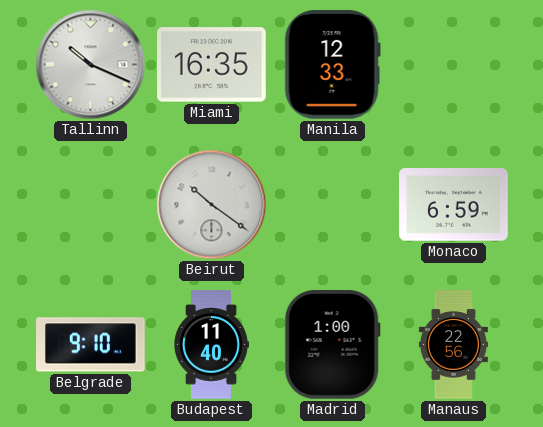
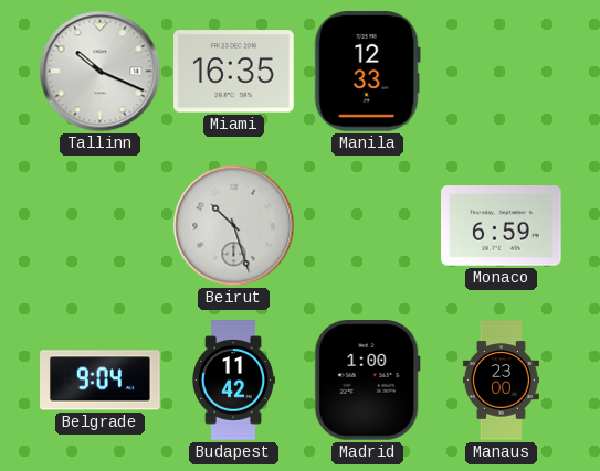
Beirut: 10:21 -> 10:27
Belgrade: 9:10 -> 9:04
Budapest: 11:40 -> 11:42
Manaus: 22:56 -> 23:00
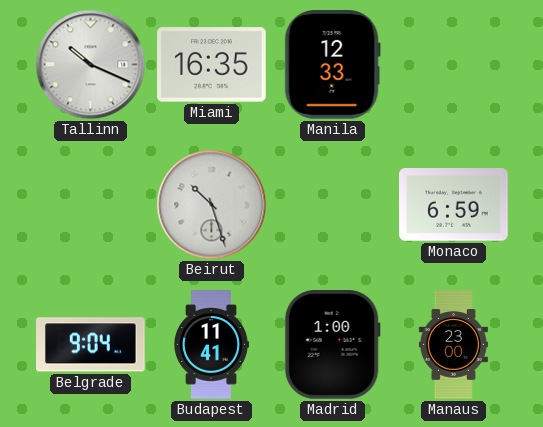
Budapest: 11:42 -> 11:41
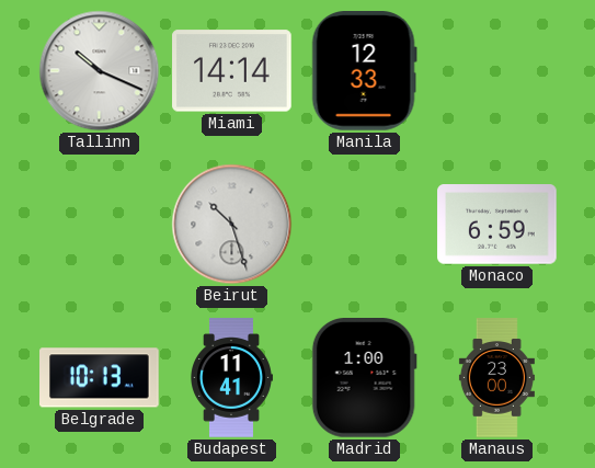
Miami: 16:35 -> 14:14
Belgrade: 9:04 -> 10:13
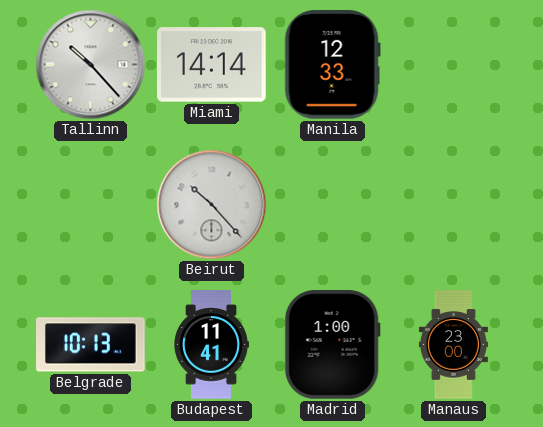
Tallinn: 10:19 -> 10:23
Beirut: 10:27 -> 10:23
Monaco: 6:59 -> none
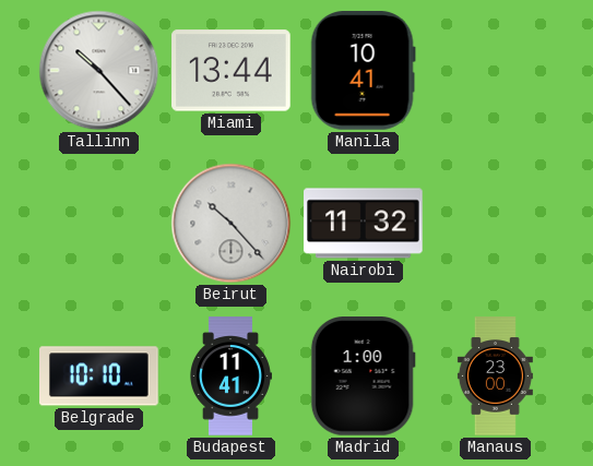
Miami: 14:14 -> 13:44
Manila: 12:33 -> 10:41
Nairobi: none -> 11:32
Belgrade: 10:13 -> 10:10
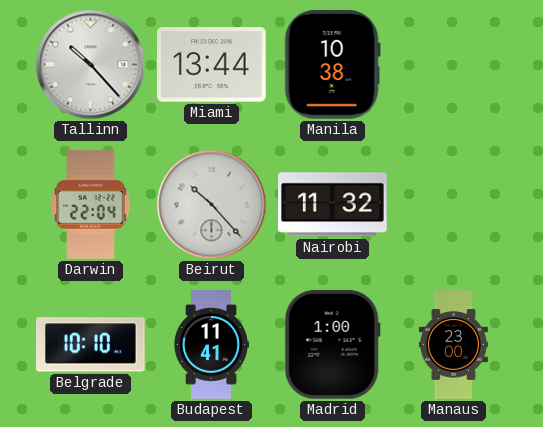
Manila: 10:41 -> 10:38
Darwin: none -> 22:04
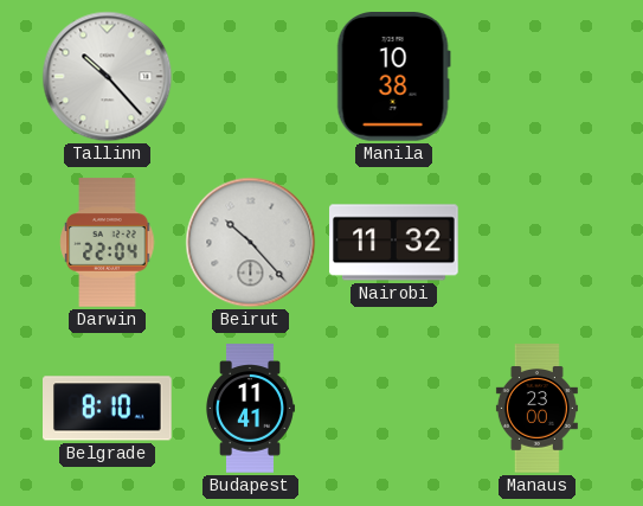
Miami: 13:44 -> none
Belgrade: 10:10 -> 8:10
Madrid: 1:00 -> none
